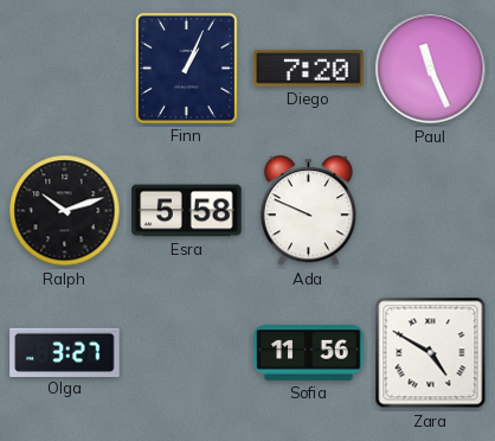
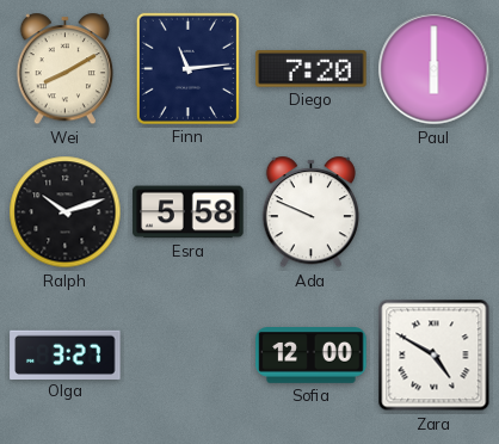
Wei: none -> 8:10
Finn: 1:04 -> 11:14
Paul: 11:26 -> 6:00
Sofia: 11:56 -> 12:00
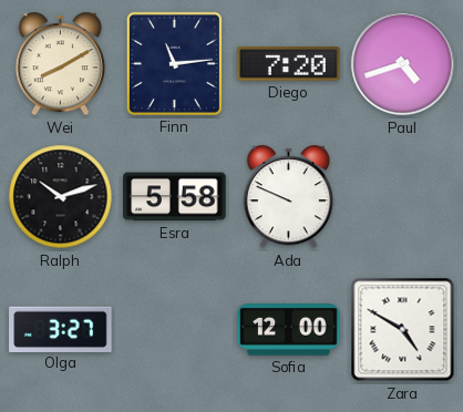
Paul: 6:00 -> 4:42
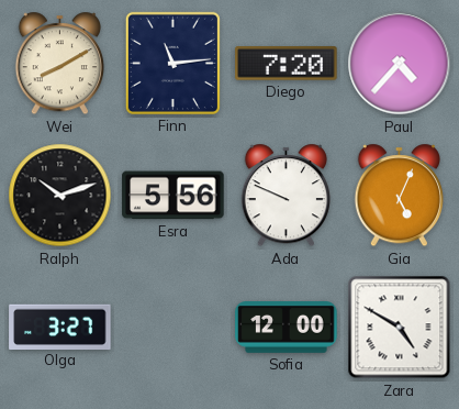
Paul: 4:42 -> 4:37
Esra: 5:58 -> 5:56
Gia: none -> 5:04
